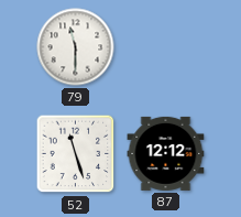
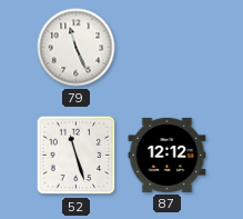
79: 11:30 -> 11:26
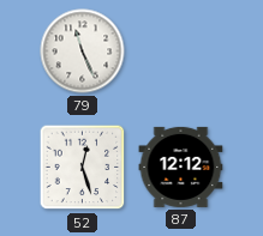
52: 11:27 -> 12:27
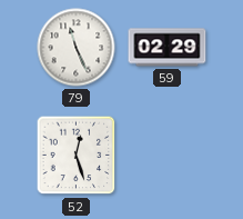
59: none -> 02:29
87: 12:12 -> none
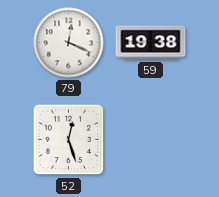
79: 11:26 -> 12:19
59: 02:29 -> 19:38
